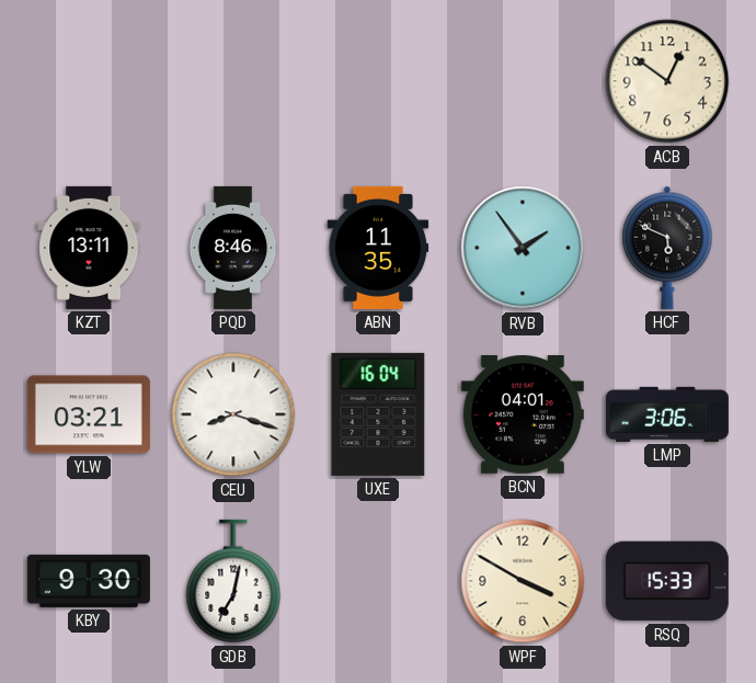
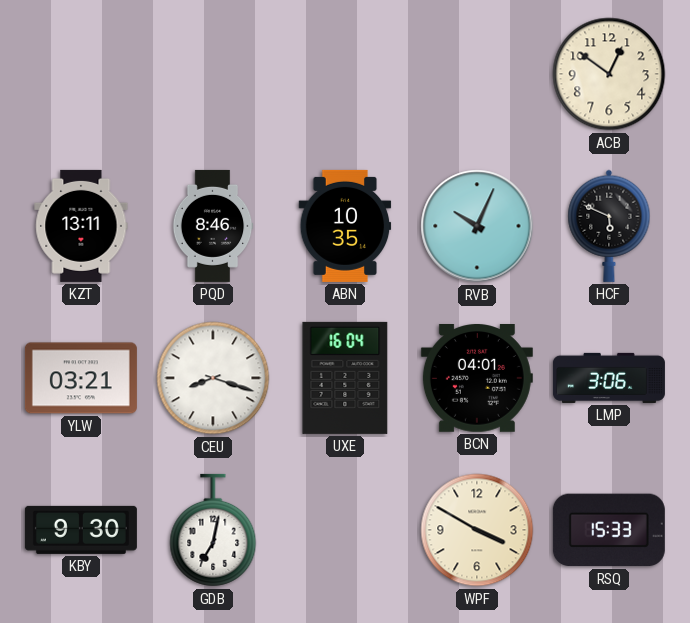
ABN: 11:35 -> 10:35
RVB: 1:54 -> 10:04
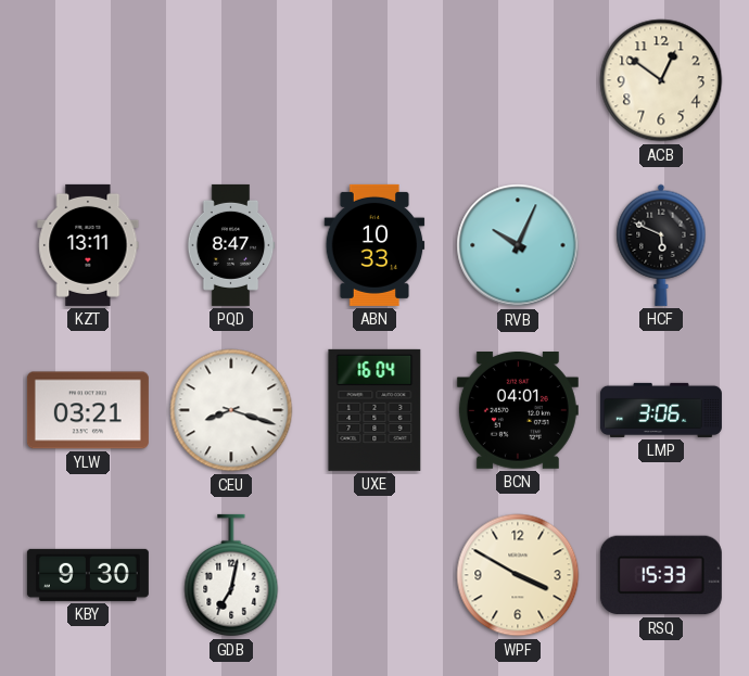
PQD: 8:46 -> 8:47
ABN: 10:35 -> 10:33
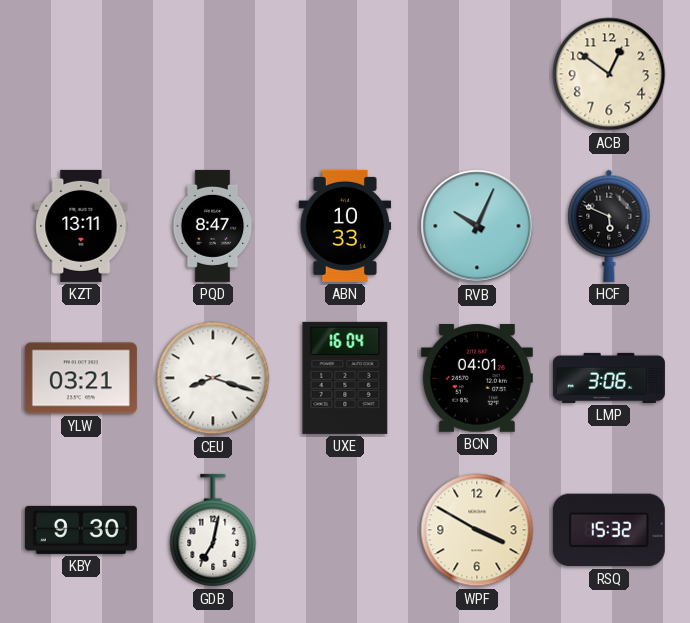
RSQ: 15:33 -> 15:32
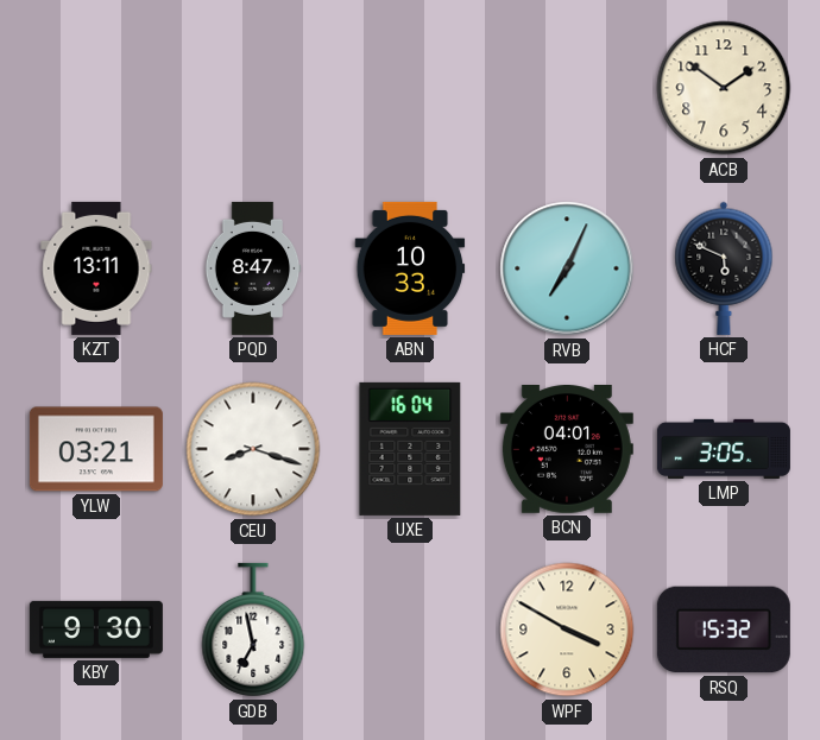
ACB: 12:51 -> 1:51
RVB: 10:04 -> 7:04
LMP: 3:06 -> 3:05
GDB: 7:02 -> 6:58
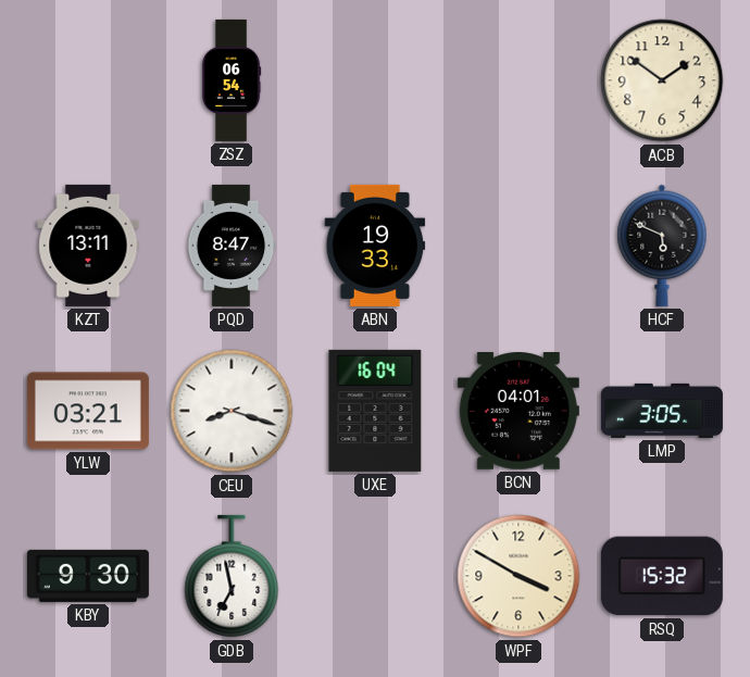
ZSZ: none -> 06:54
ABN: 10:33 -> 19:33
RVB: 7:04 -> none
